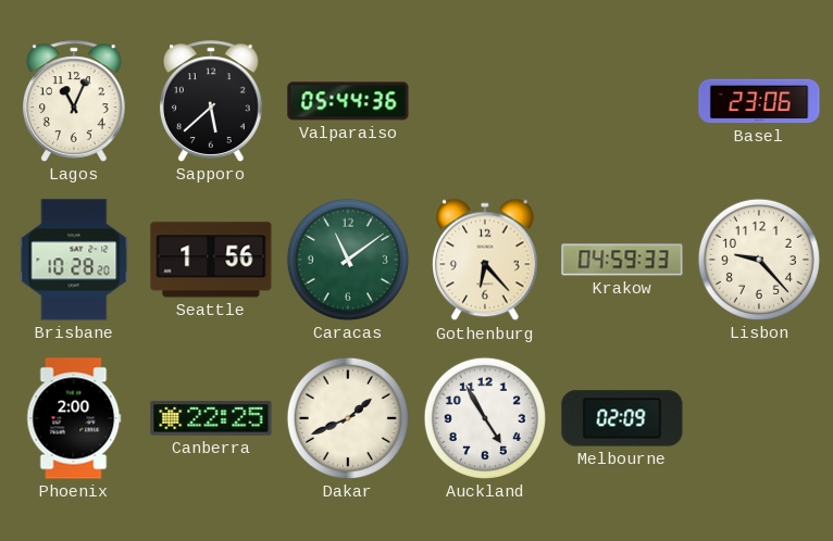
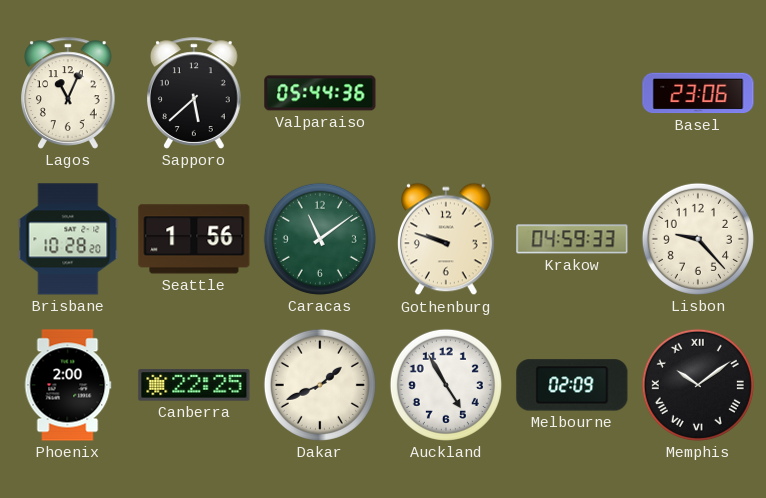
Gothenburg: 6:23 -> 9:48
Memphis: none -> 10:09
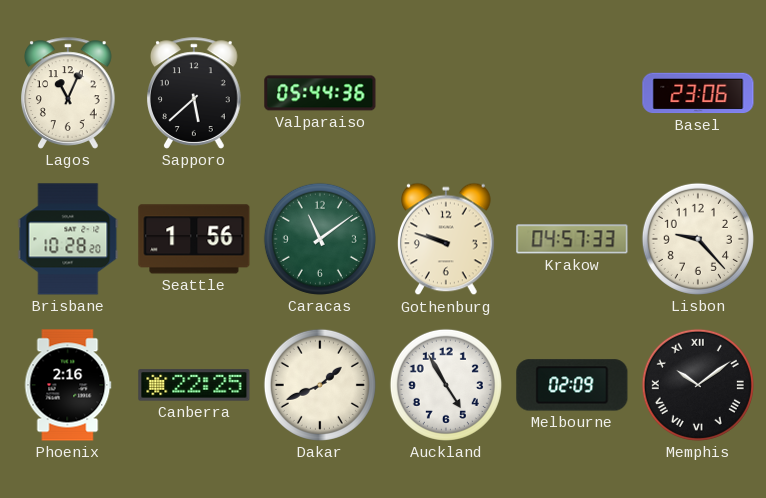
Krakow: 04:59 -> 04:57
Phoenix: 2:00 -> 2:16
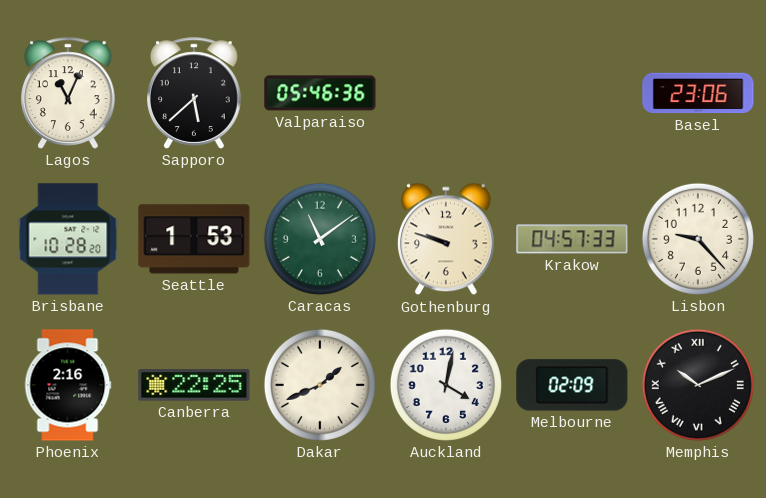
Valparaiso: 05:44 -> 05:46
Seattle: 1:56 -> 1:53
Auckland: 4:55 -> 4:02
Memphis: 10:09 -> 10:11
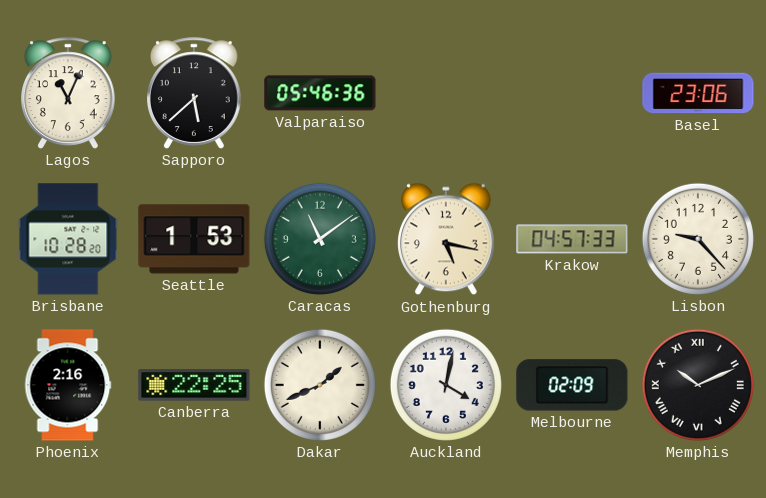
Gothenburg: 9:48 -> 5:17
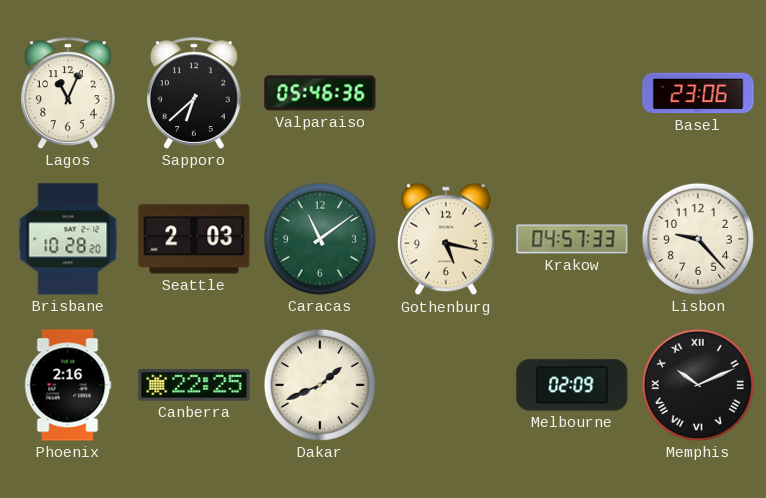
Sapporo: 5:38 -> 6:38
Seattle: 1:53 -> 2:03
Auckland: 4:02 -> none
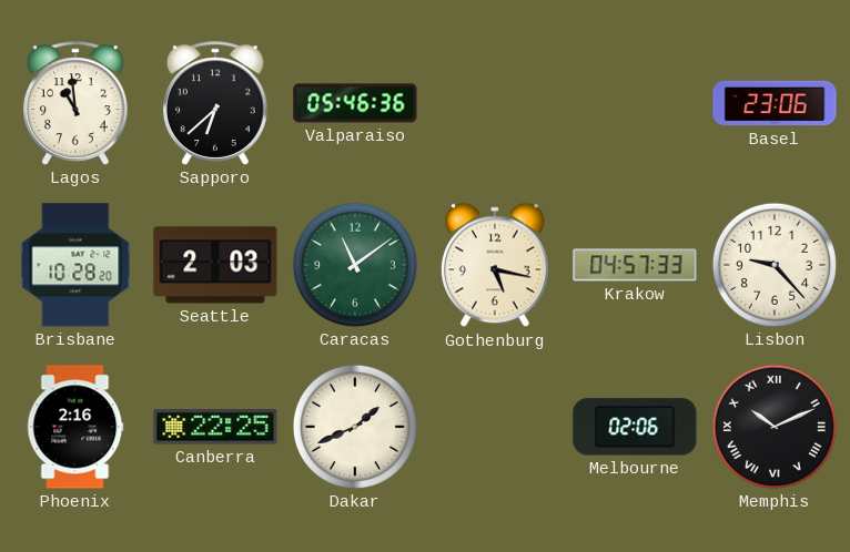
Lagos: 11:04 -> 10:59
Melbourne: 02:09 -> 02:06
